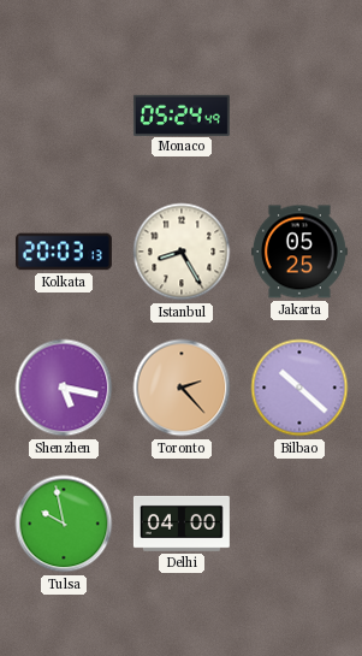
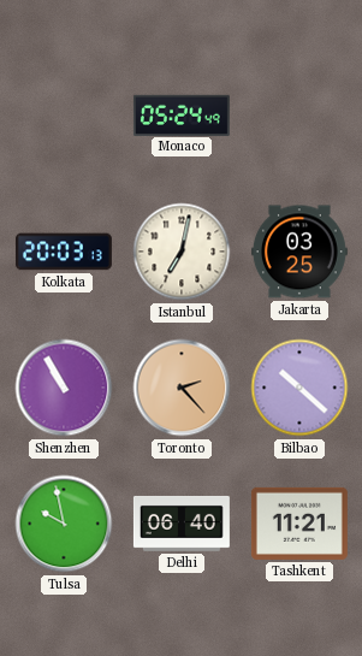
Istanbul: 8:25 -> 7:02
Jakarta: 05:25 -> 03:25
Shenzhen: 5:17 -> 10:55
Delhi: 04:00 -> 06:40
Tashkent: none -> 11:21
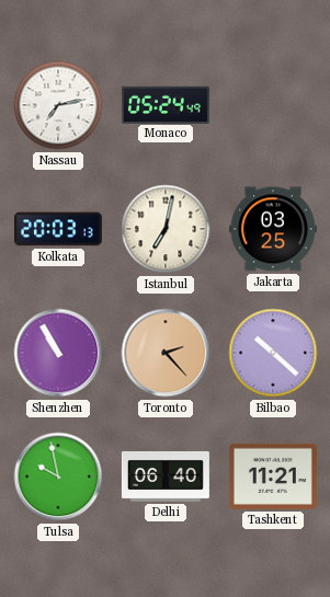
Nassau: none -> 7:13
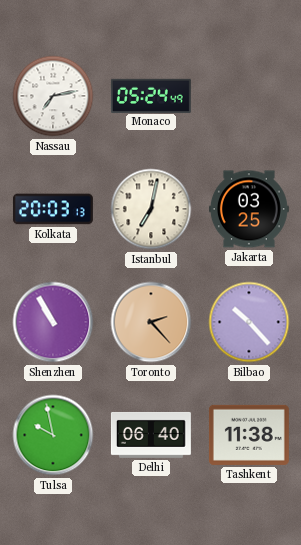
Bilbao: 10:22 -> 10:23
Tashkent: 11:21 -> 11:38
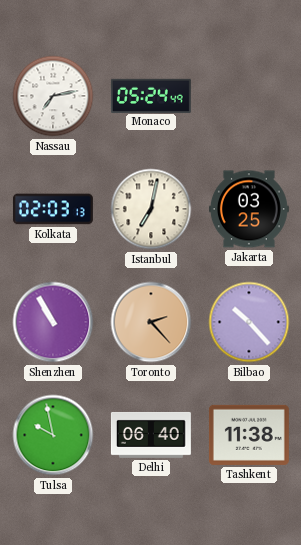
Kolkata: 20:03 -> 02:03
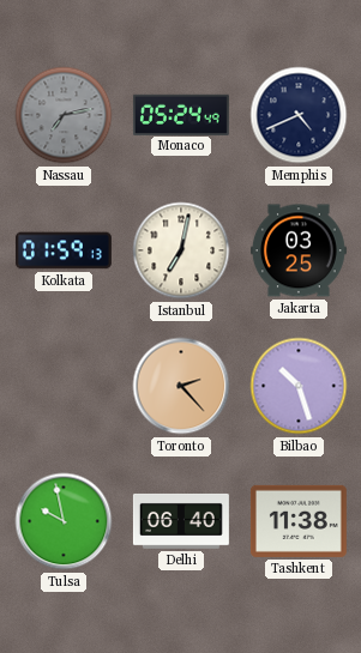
Nassau dial: white -> grey
Memphis: none -> 4:41
Kolkata: 02:03 -> 01:59
Shenzhen: 10:55 -> none
Bilbao: 10:23 -> 10:27
